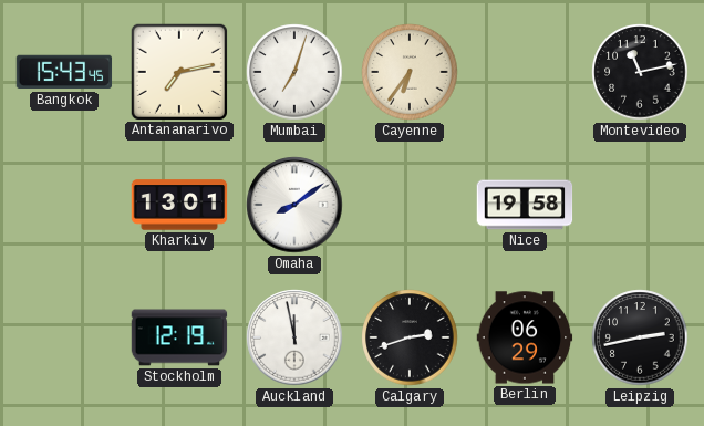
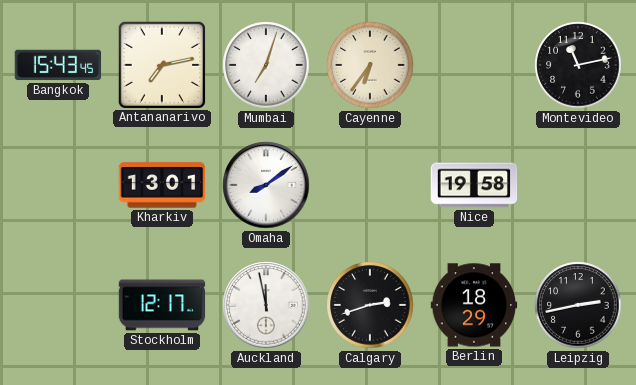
Stockholm: 12:19 -> 12:17
Berlin: 06:29 -> 18:29
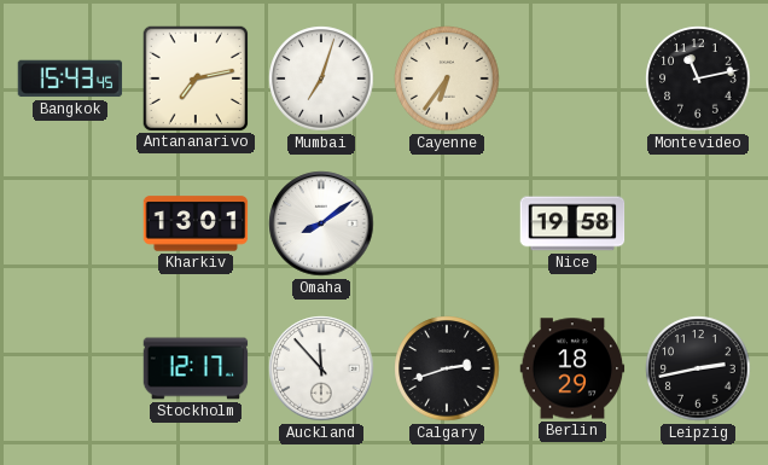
Auckland: 11:58 -> 11:53
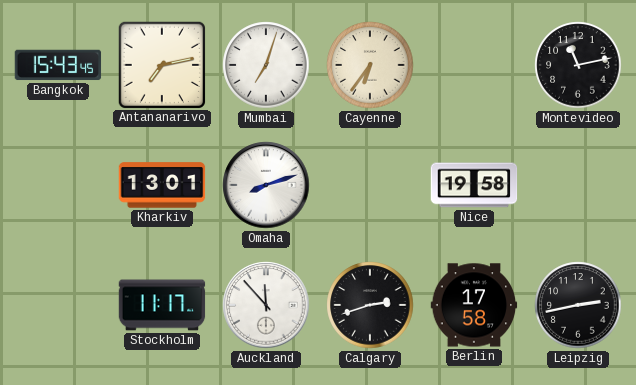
Omaha: 8:09 -> 8:12
Stockholm: 12:17 -> 11:17
Berlin: 18:29 -> 17:58
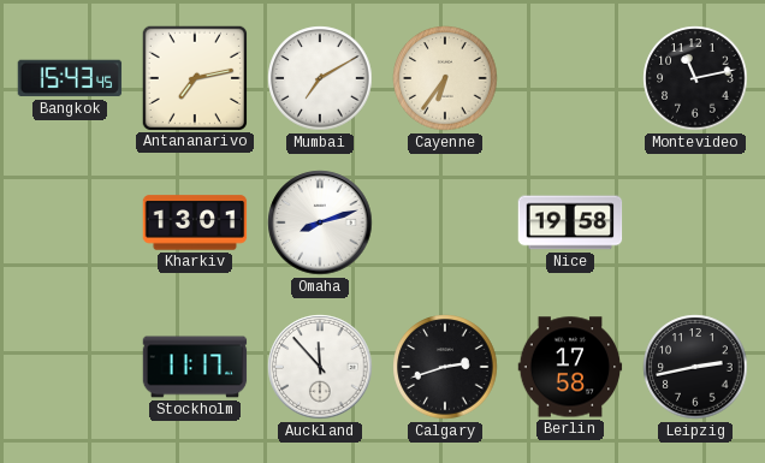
Mumbai: 7:03 -> 7:10
